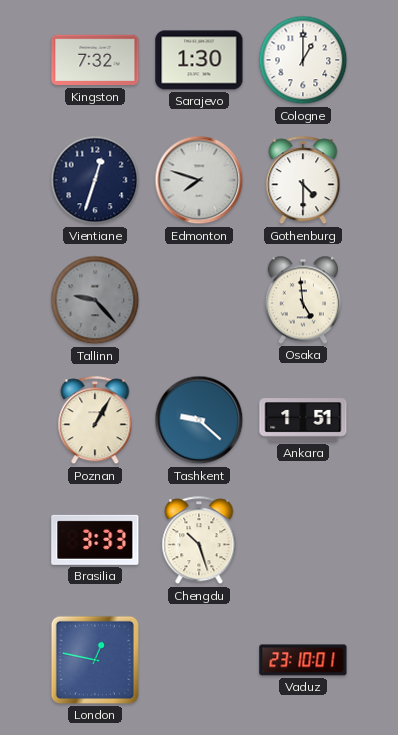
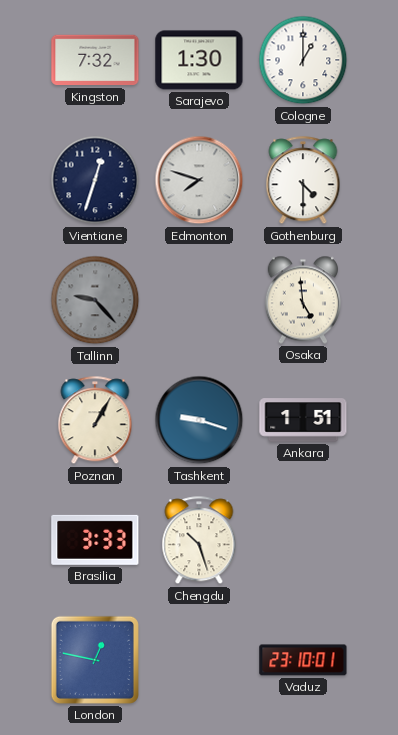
Tashkent: 9:22 -> 9:18
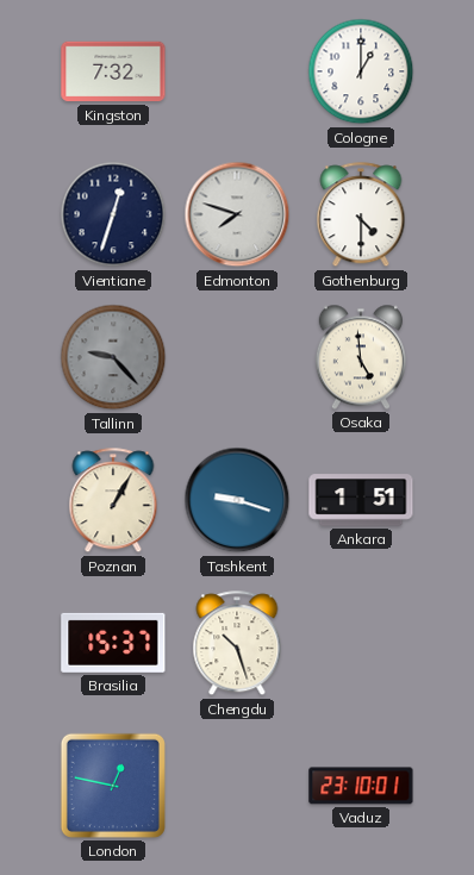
Sarajevo: 1:30 -> none
Brasilia: 3:33 -> 15:37
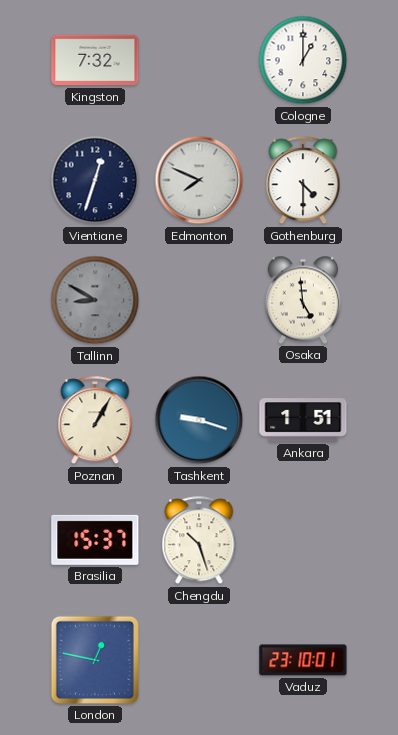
Edmonton: 7:48 -> 7:49
Tallinn: 9:23 -> 8:50
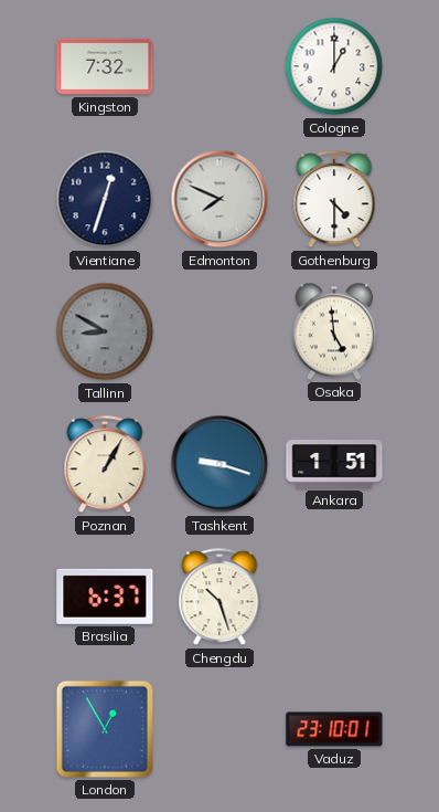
Brasilia: 15:37 -> 6:37
London: 12:47 -> 12:55
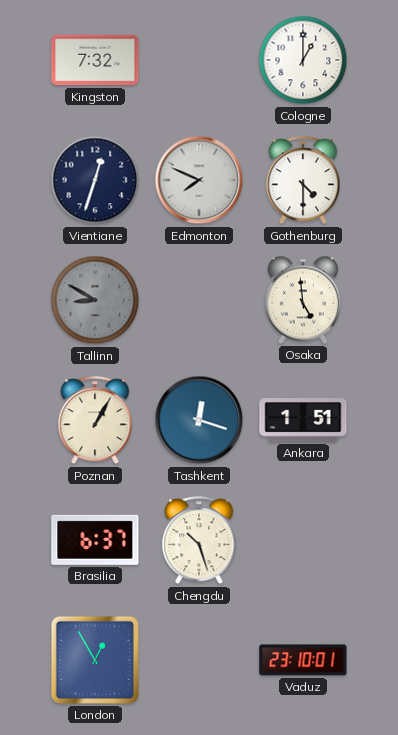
Tashkent: 9:18 -> 12:18
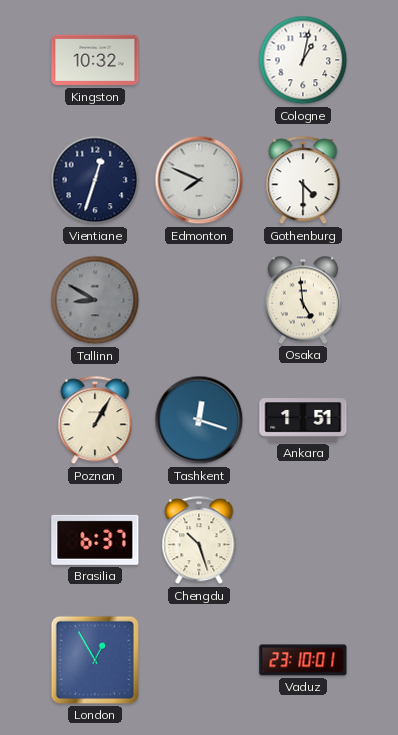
Kingston: 7:32 -> 10:32
Cologne: 1:00 -> 1:02
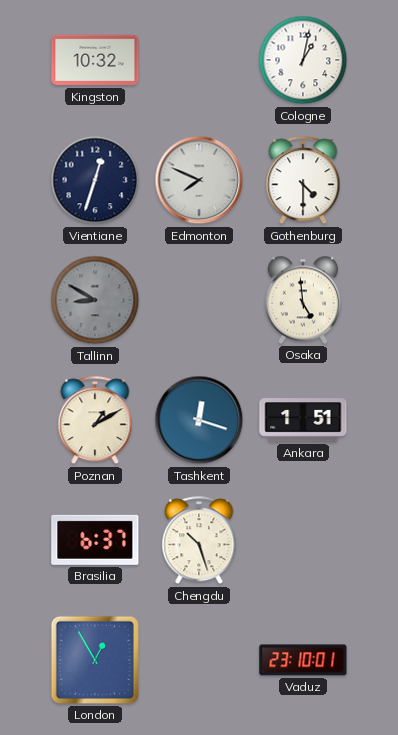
Poznan: 1:05 -> 1:10
